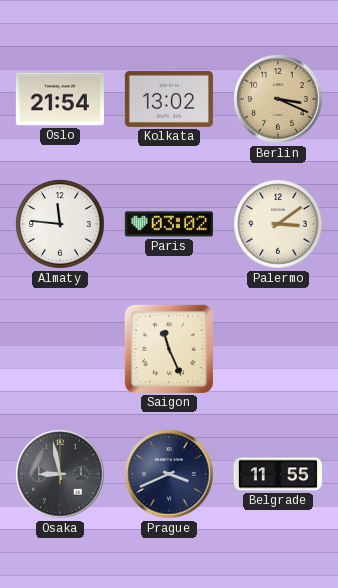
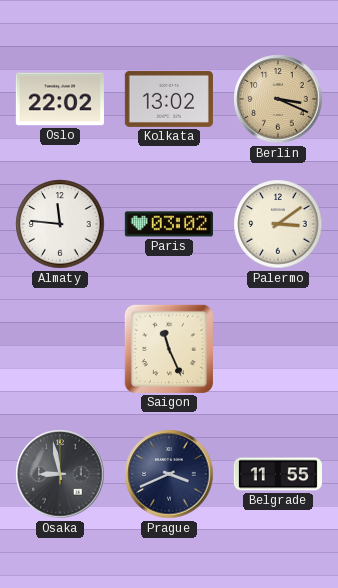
Oslo: 21:54 -> 22:02
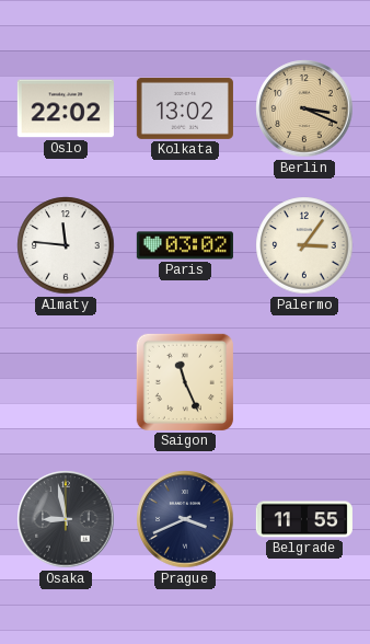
Palermo: 3:09 -> 3:06
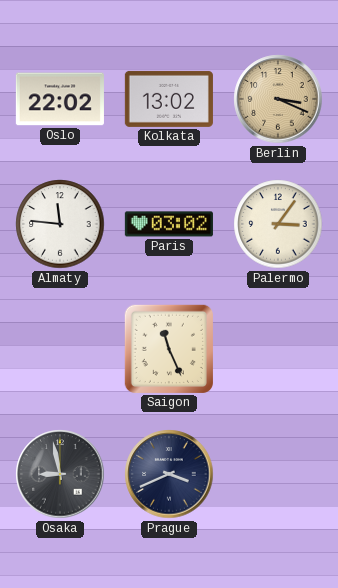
Belgrade: 11:55 -> none
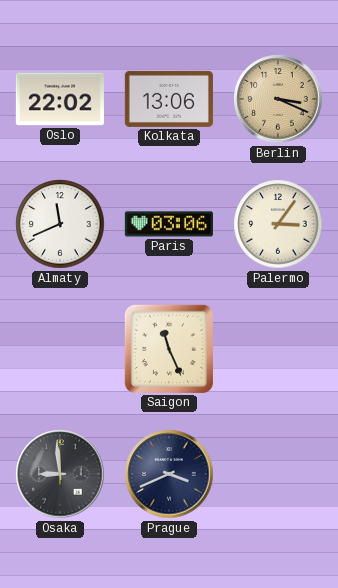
Kolkata: 13:02 -> 13:06
Almaty: 11:46 -> 11:41
Paris: 03:02 -> 03:06
Osaka: 8:58 -> 8:59
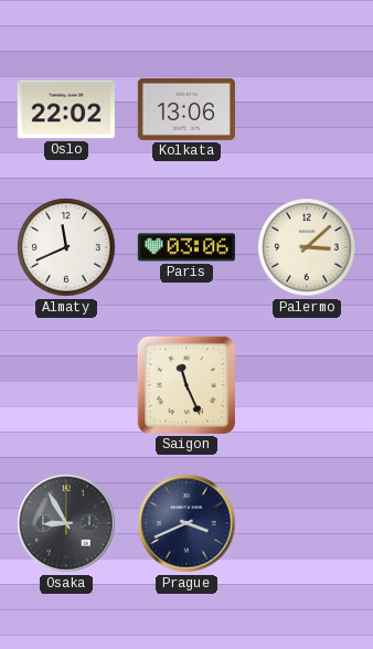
Berlin: 3:19 -> none
Palermo: 3:06 -> 3:08
Osaka: 8:59 -> 8:55
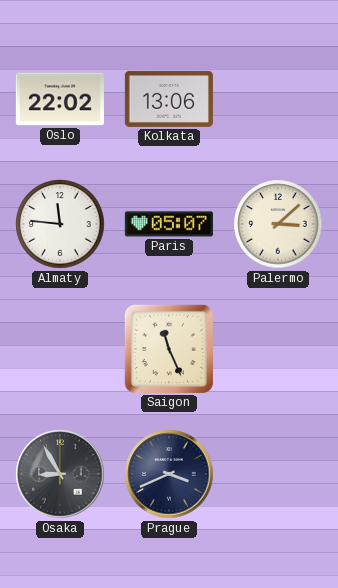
Almaty: 11:41 -> 11:46
Paris: 03:06 -> 05:07
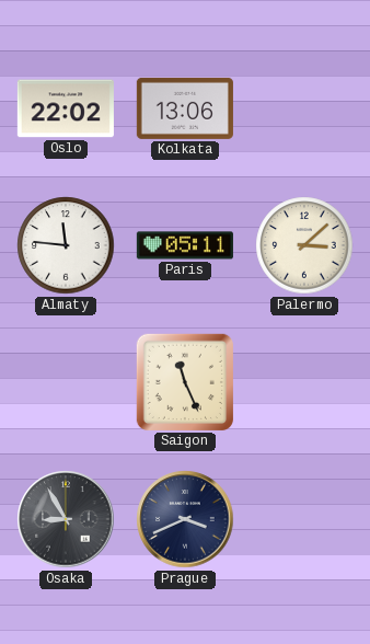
Paris: 05:07 -> 05:11
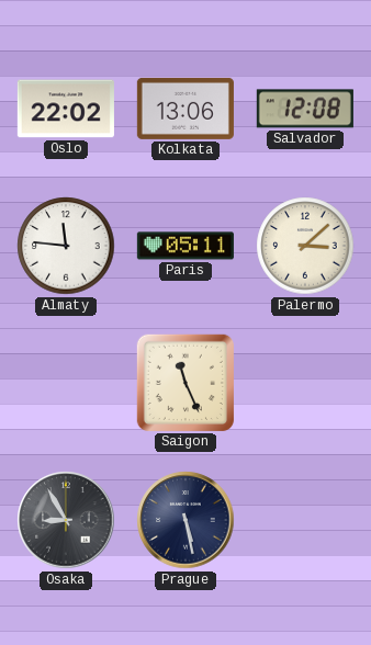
Salvador: none -> 12:08
Prague: 3:41 -> 5:28
